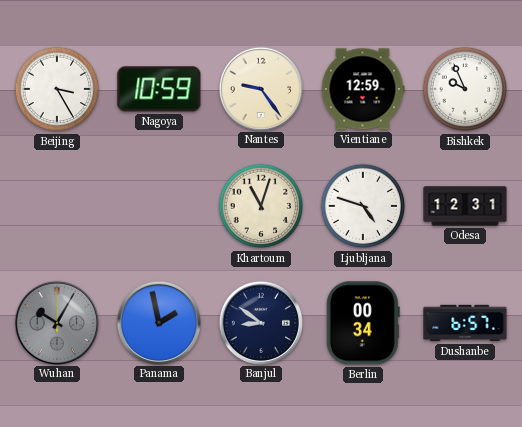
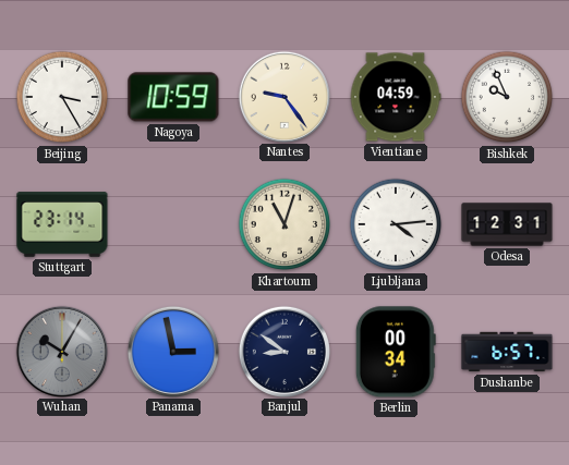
Vientiane: 12:59 -> 04:59
Stuttgart: none -> 23:14
Ljubljana: 4:48 -> 4:14
Panama: 1:58 -> 2:58
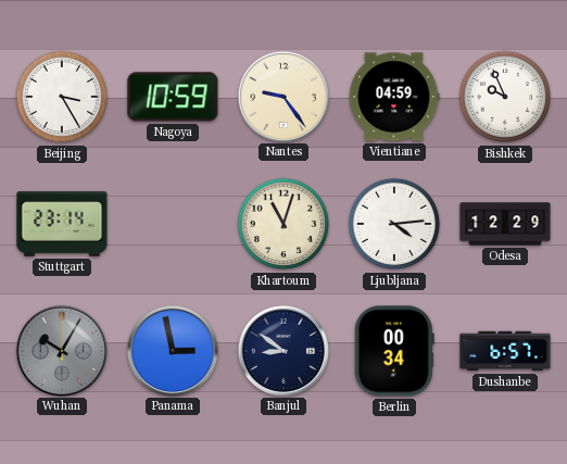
Odesa: 12:31 -> 12:29
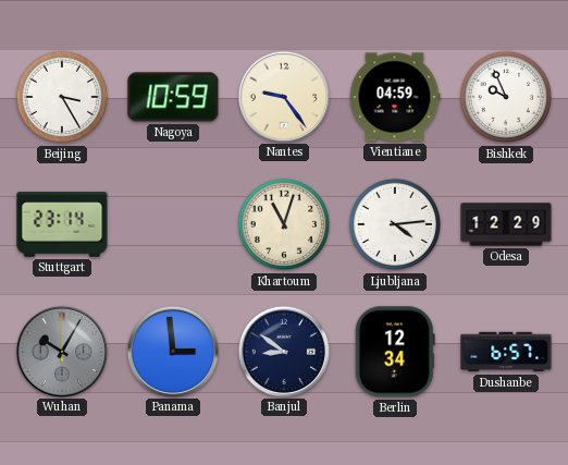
Panama: 2:58 -> 2:59
Berlin: 00:34 -> 12:34
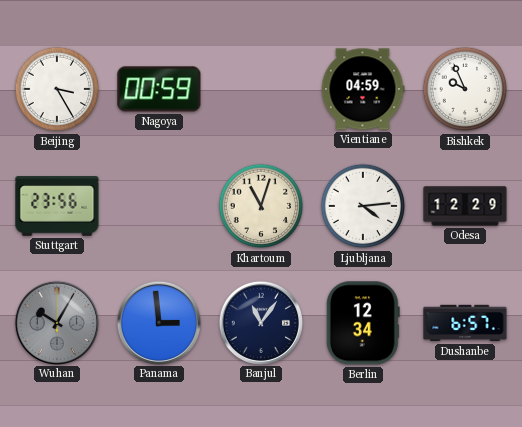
Nagoya: 10:59 -> 00:59
Nantes: 9:24 -> none
Stuttgart: 23:14 -> 23:56
Banjul: 8:51 -> 11:06
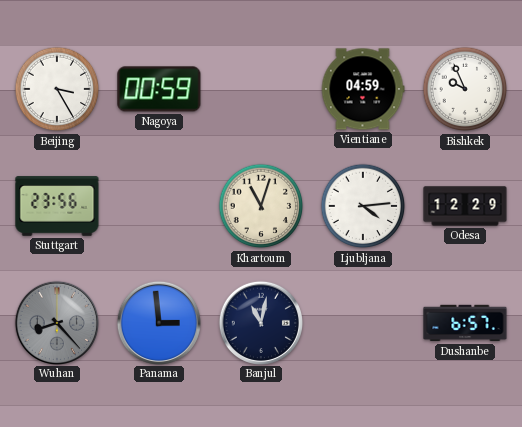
Wuhan: 10:05 -> 8:23
Banjul: 11:06 -> 11:02
Berlin: 12:34 -> none
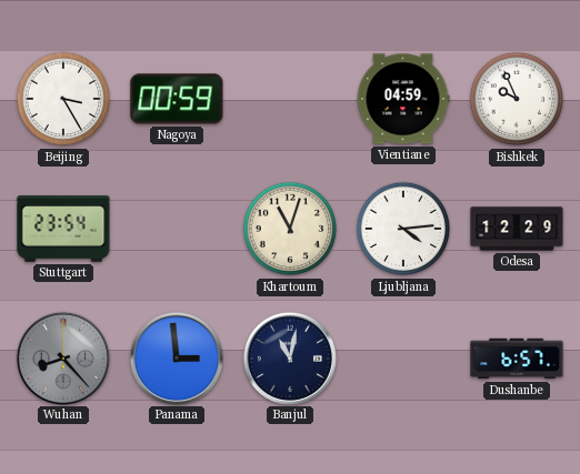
Stuttgart: 23:56 -> 23:54
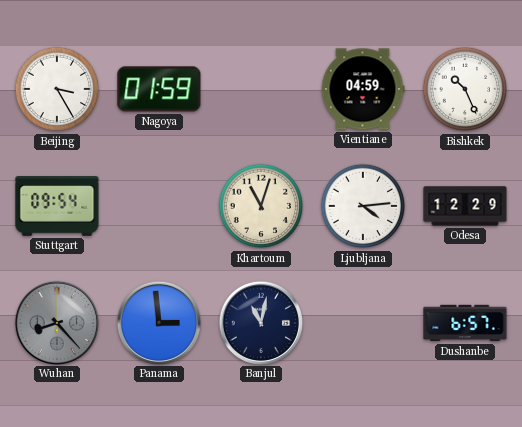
Nagoya: 00:59 -> 01:59
Bishkek: 9:56 -> 10:26
Stuttgart: 23:54 -> 09:54
